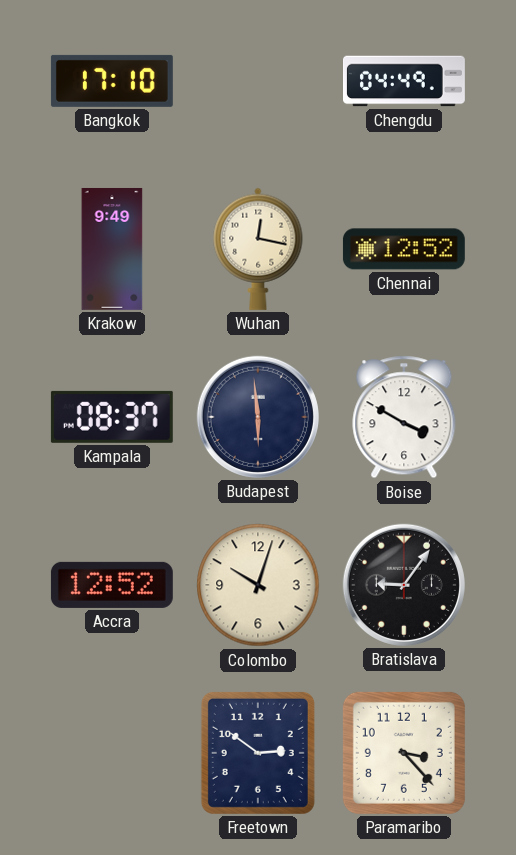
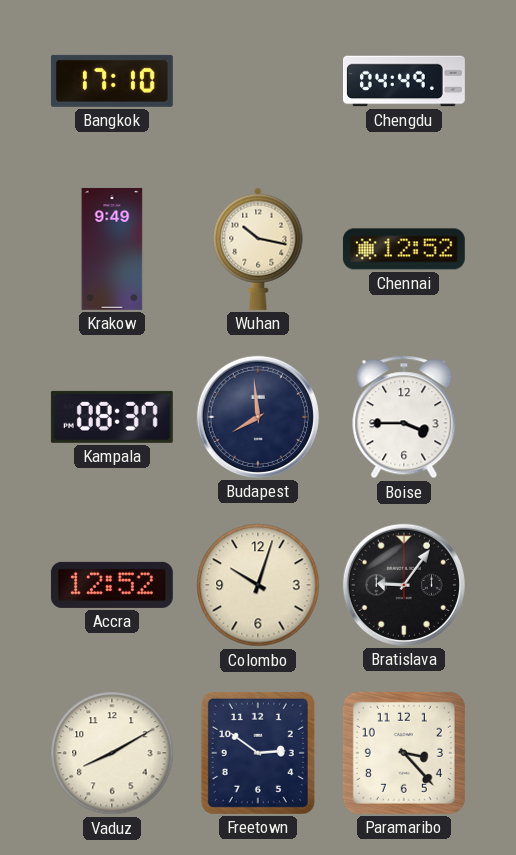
Wuhan: 12:17 -> 10:17
Budapest: 5:59 -> 7:59
Boise: 3:50 -> 3:45
Vaduz: none -> 8:10
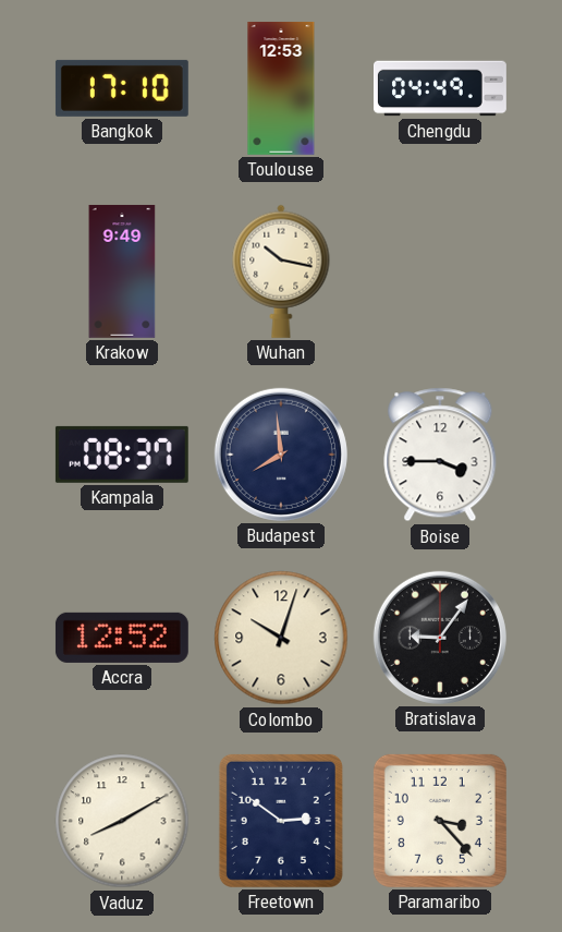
Toulouse: none -> 12:53
Chennai: 12:52 -> none
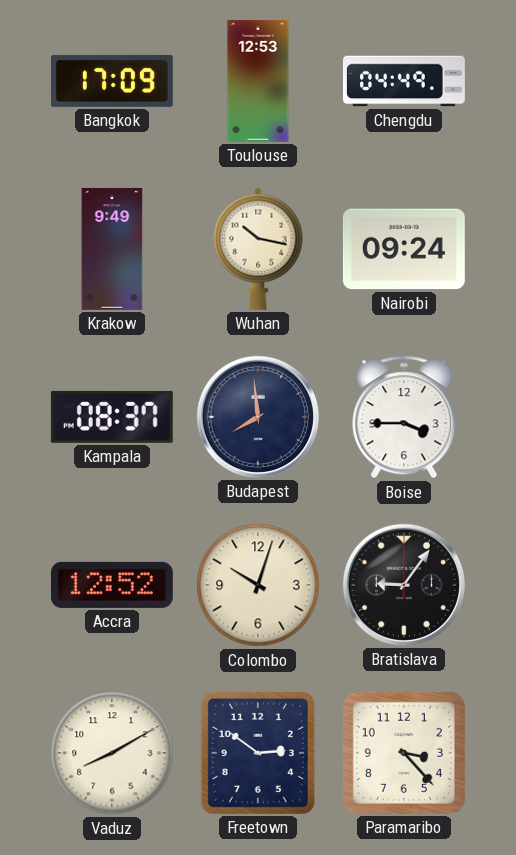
Bangkok: 17:10 -> 17:09
Nairobi: none -> 09:24
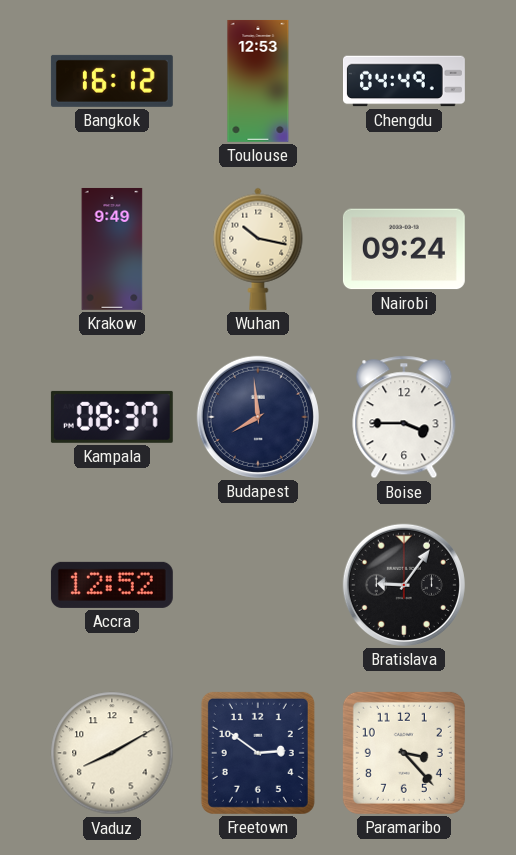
Bangkok: 17:09 -> 16:12
Colombo: 10:03 -> none
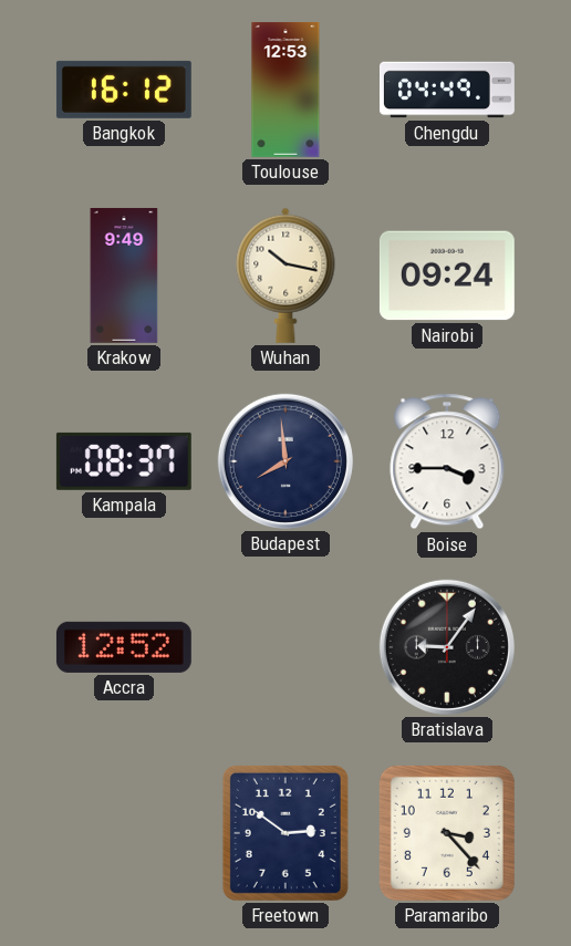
Vaduz: 8:10 -> none
